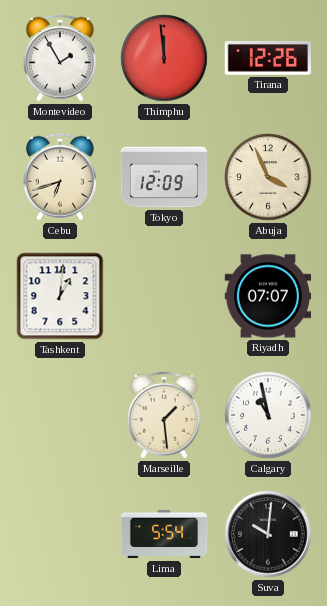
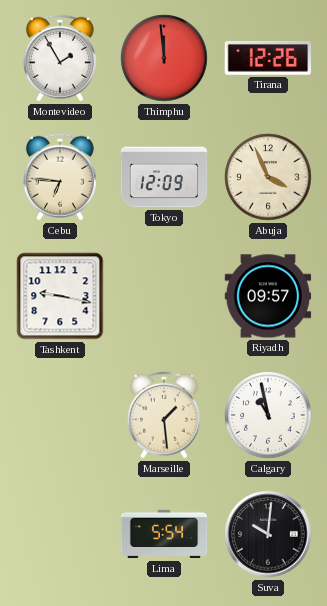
Cebu: 6:42 -> 6:46
Tashkent: 1:01 -> 9:17
Riyadh: 07:07 -> 09:57
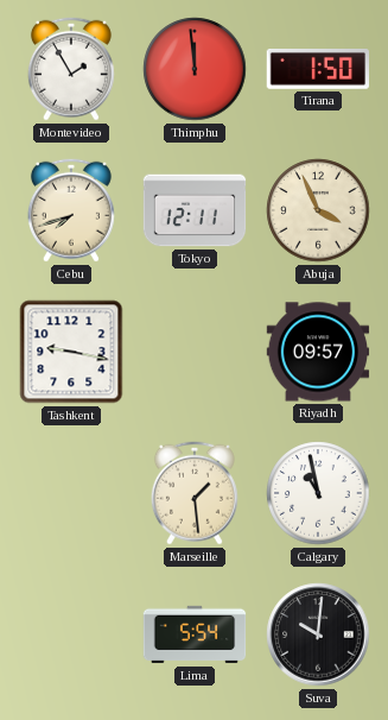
Tirana: 12:26 -> 1:50
Cebu: 6:46 -> 7:42
Tokyo: 12:09 -> 12:11
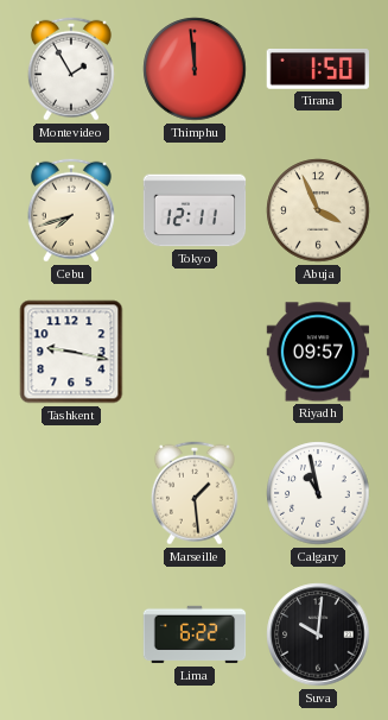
Lima: 5:54 -> 6:22
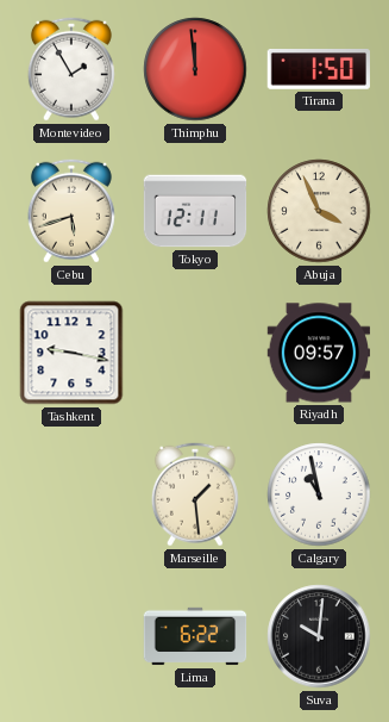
Cebu: 7:42 -> 5:42
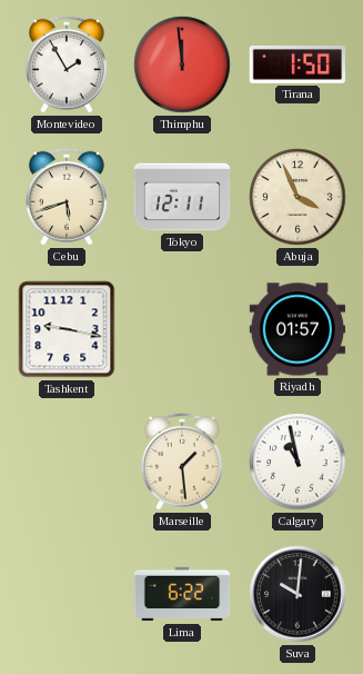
Riyadh: 09:57 -> 01:57
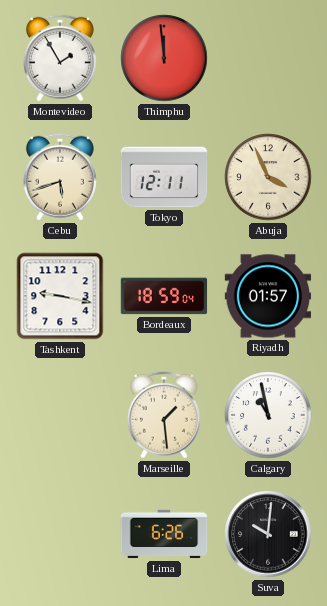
Tirana: 1:50 -> none
Bordeaux: none -> 18:59
Lima: 6:22 -> 6:26
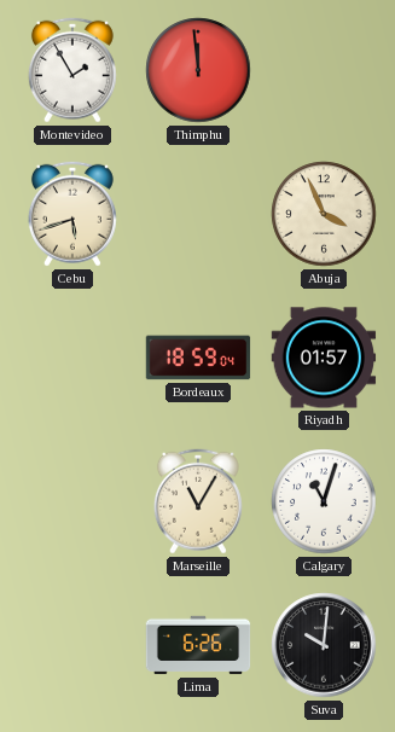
Tokyo: 12:11 -> none
Tashkent: 9:17 -> none
Marseille: 1:29 -> 11:05
Calgary: 10:58 -> 11:03
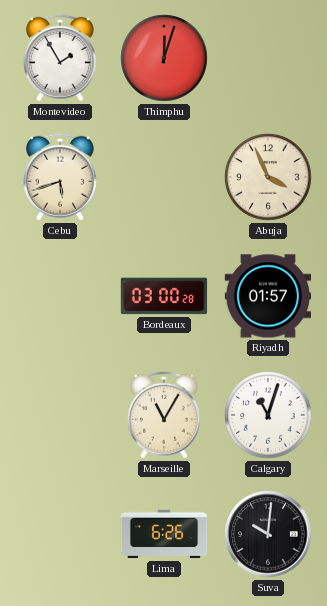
Thimphu: 11:59 -> 12:03
Bordeaux: 18:59 -> 03:00
